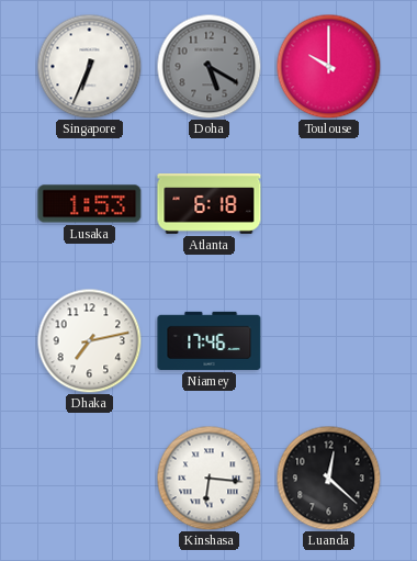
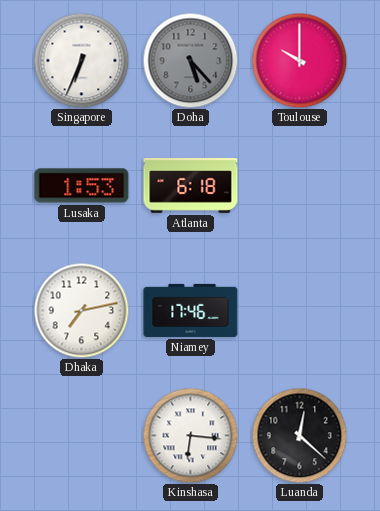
Doha: 5:20 -> 5:23
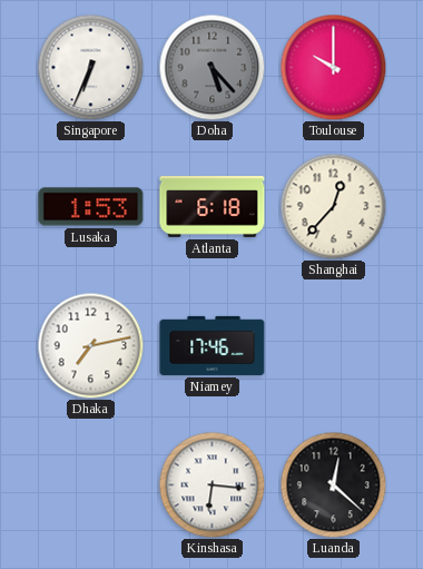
Shanghai: none -> 12:37
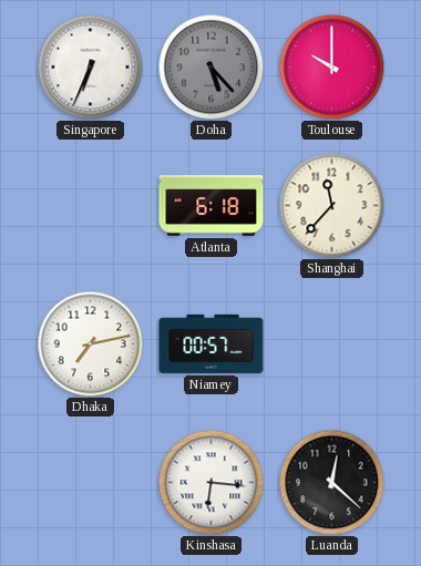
Lusaka: 1:53 -> none
Shanghai: 12:37 -> 11:37
Niamey: 17:46 -> 00:57
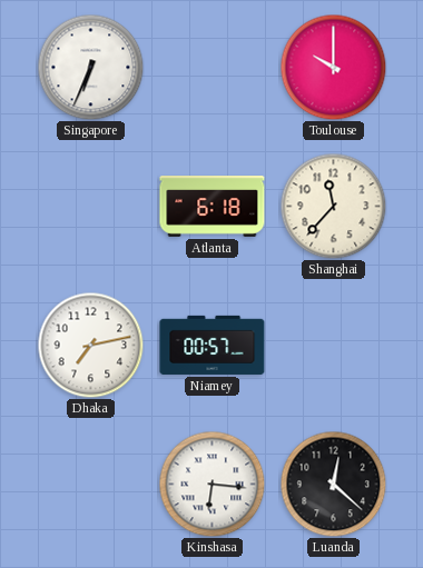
Doha: 5:23 -> none
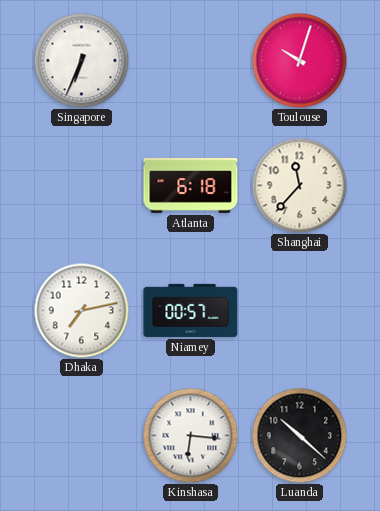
Toulouse: 10:00 -> 10:03
Luanda: 12:22 -> 10:22
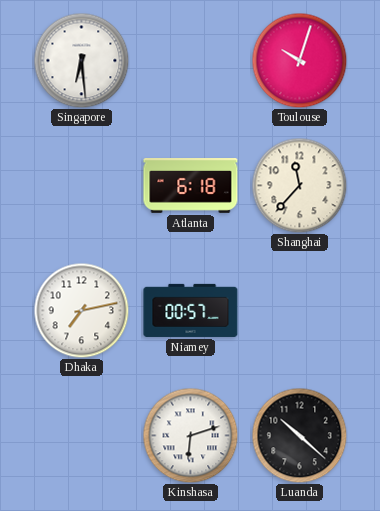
Singapore: 6:34 -> 6:29
Kinshasa: 6:16 -> 6:12
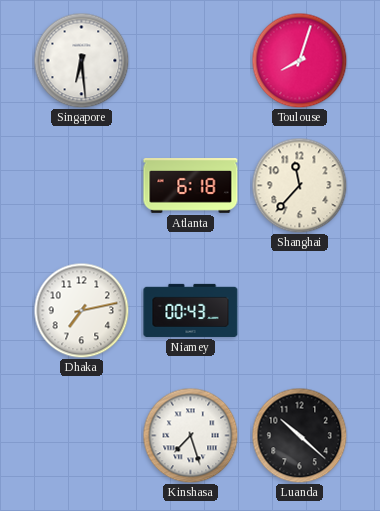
Toulouse: 10:03 -> 8:03
Niamey: 00:57 -> 00:43
Kinshasa: 6:12 -> 7:27
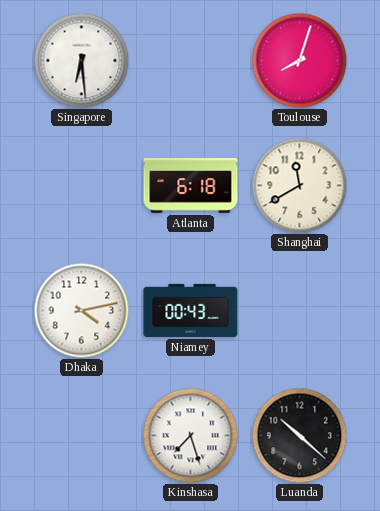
Shanghai: 11:37 -> 11:40
Dhaka: 7:13 -> 4:13
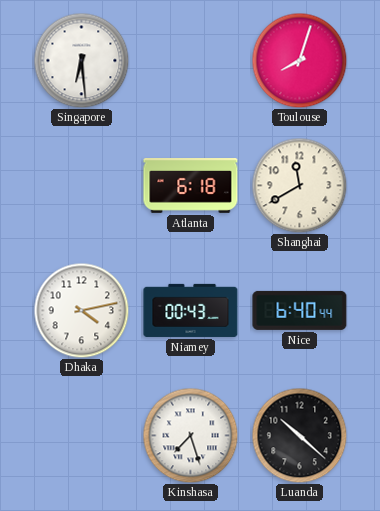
Nice: none -> 6:40
